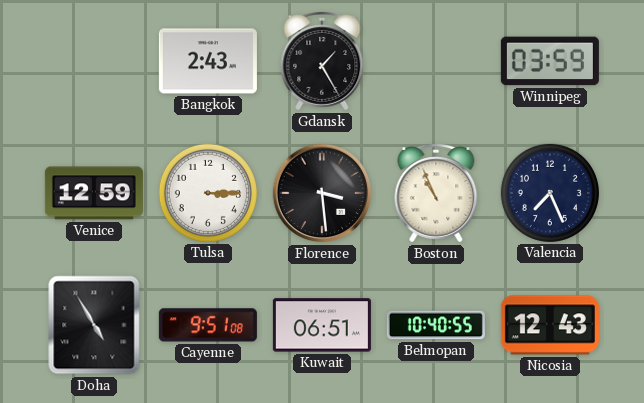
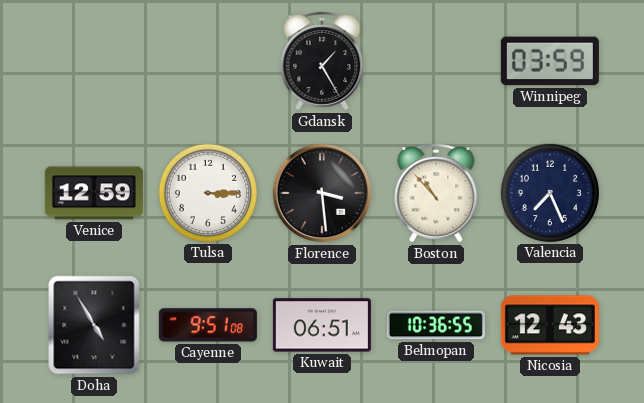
Bangkok: 2:43 -> none
Boston: 10:56 -> 10:53
Belmopan: 10:40 -> 10:36
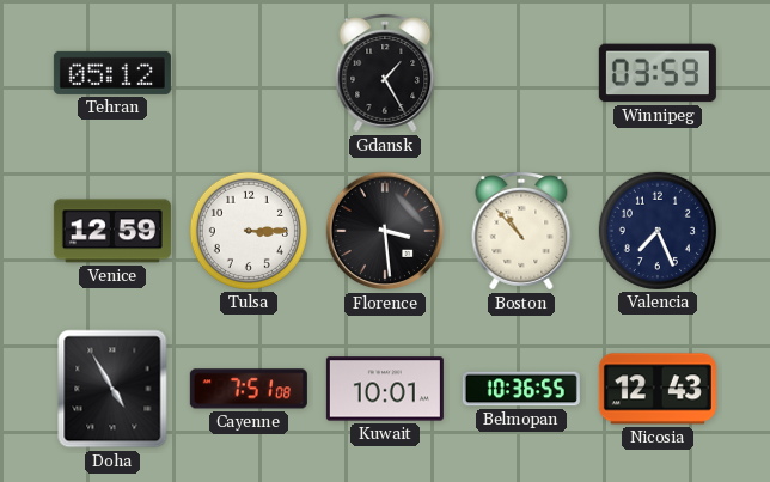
Tehran: none -> 05:12
Cayenne: 9:51 -> 7:51
Kuwait: 06:51 -> 10:01
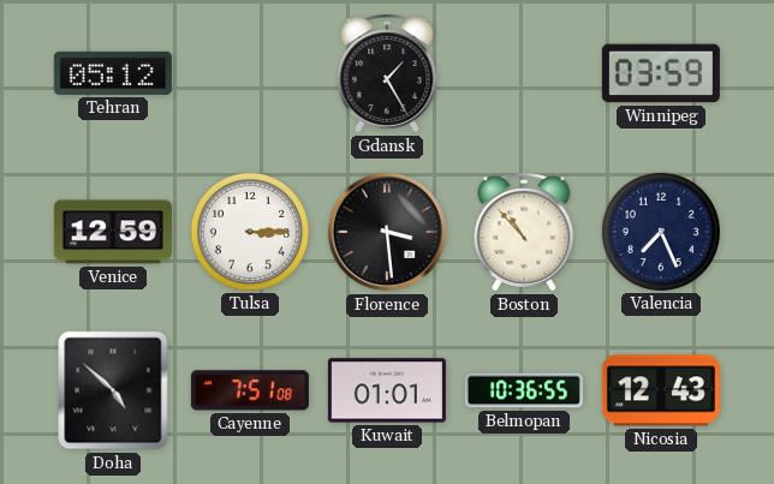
Doha: 4:55 -> 4:52
Kuwait: 10:01 -> 01:01
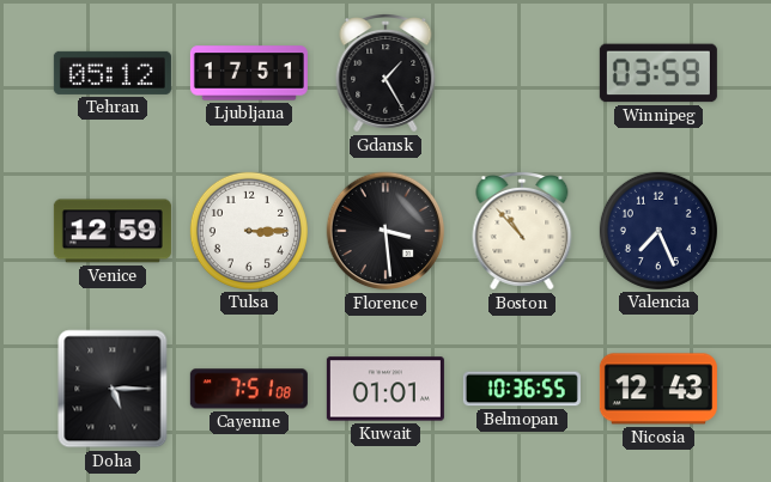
Ljubljana: none -> 17:51
Doha: 4:52 -> 5:15
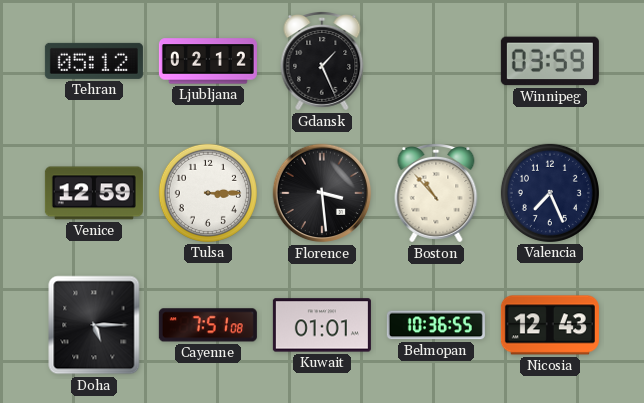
Ljubljana: 17:51 -> 02:12
Gdansk: 1:25 -> 1:26
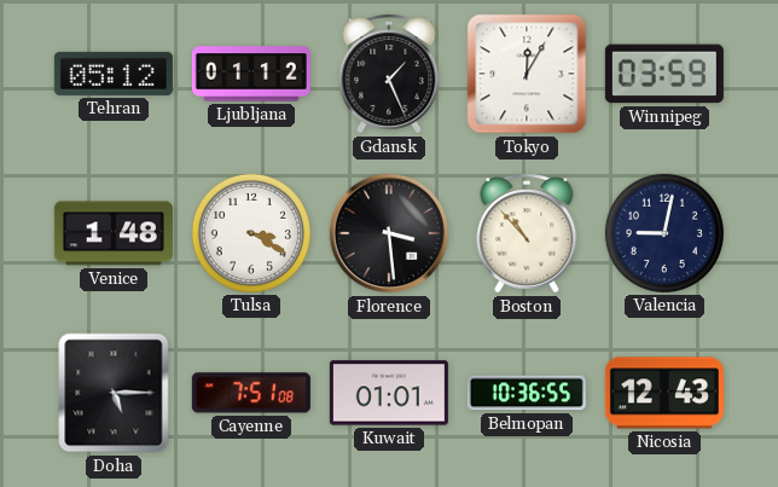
Ljubljana: 02:12 -> 01:12
Tokyo: none -> 12:05
Venice: 12:59 -> 1:48
Tulsa: 3:15 -> 3:20
Valencia: 7:26 -> 9:02
